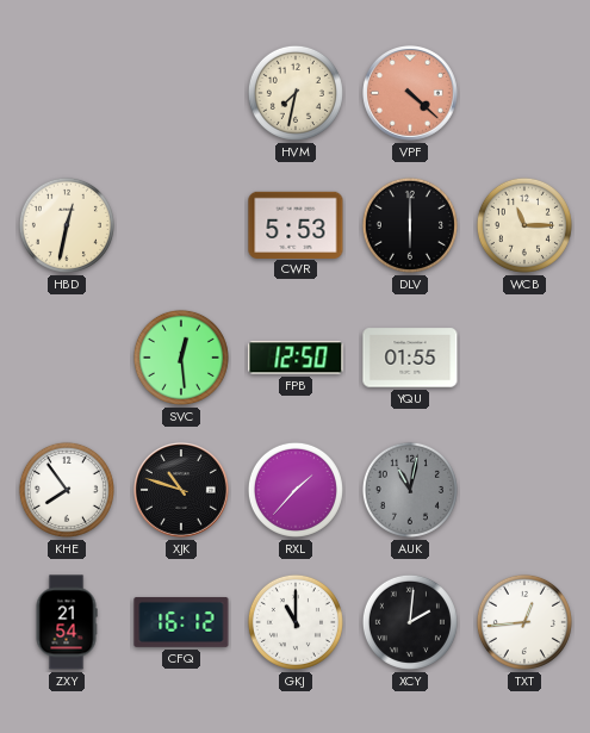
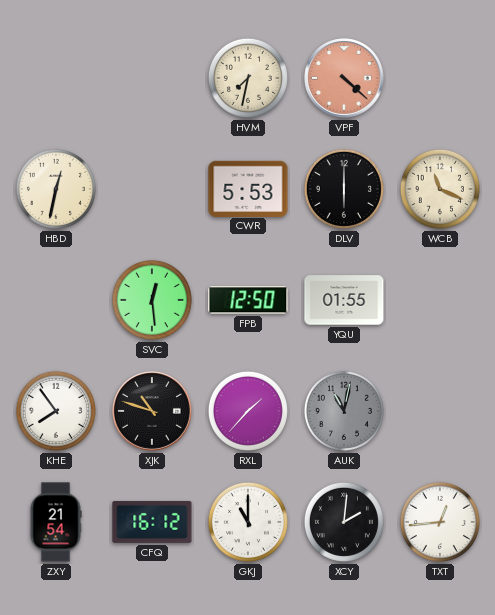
WCB: 11:15 -> 11:19
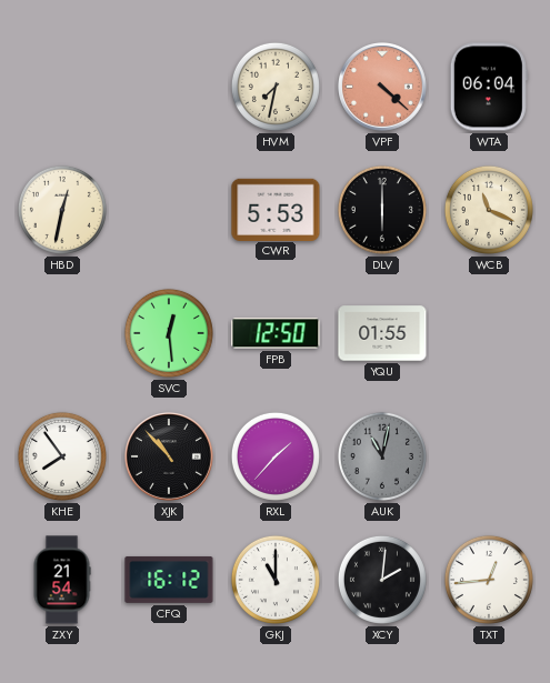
WTA: none -> 06:04
XJK: 10:48 -> 10:53
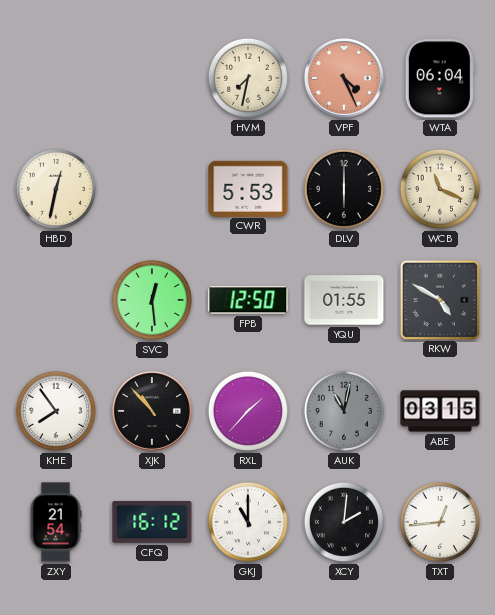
VPF: 4:22 -> 4:26
RKW: none -> 4:50
ABE: none -> 03:15
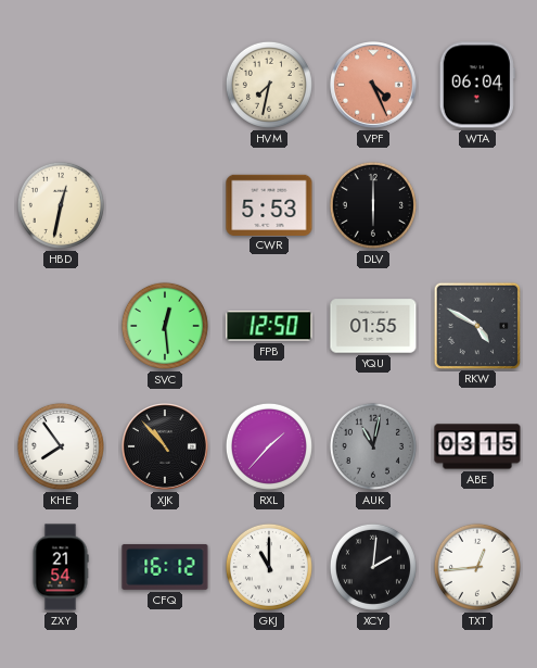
WCB: 11:19 -> none
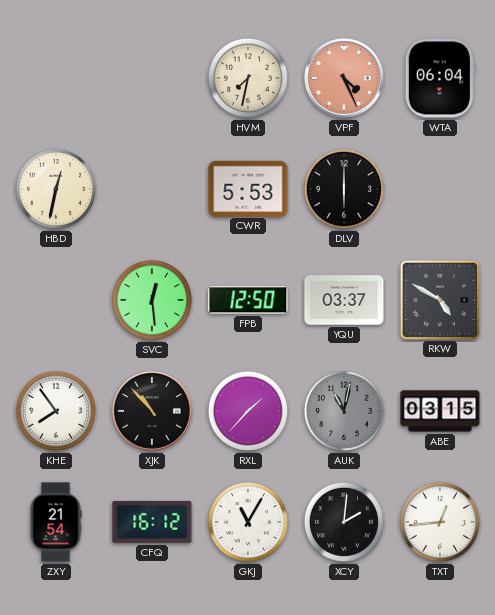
YQU: 01:55 -> 03:37
GKJ: 11:00 -> 11:05
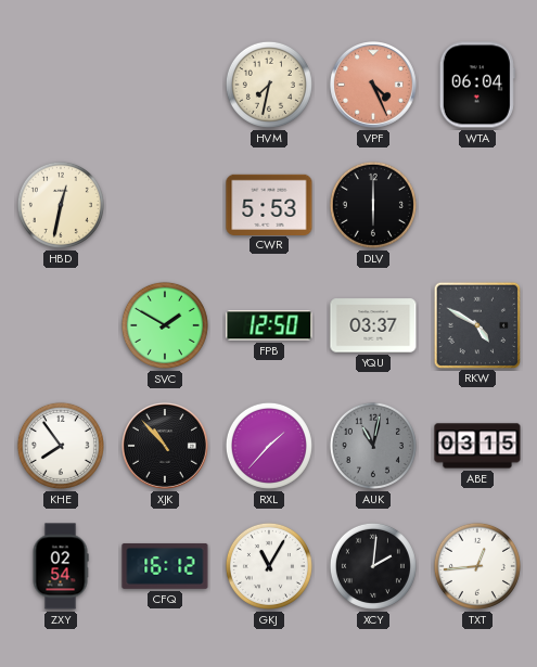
SVC: 12:29 -> 1:50
ZXY: 21:54 -> 02:54
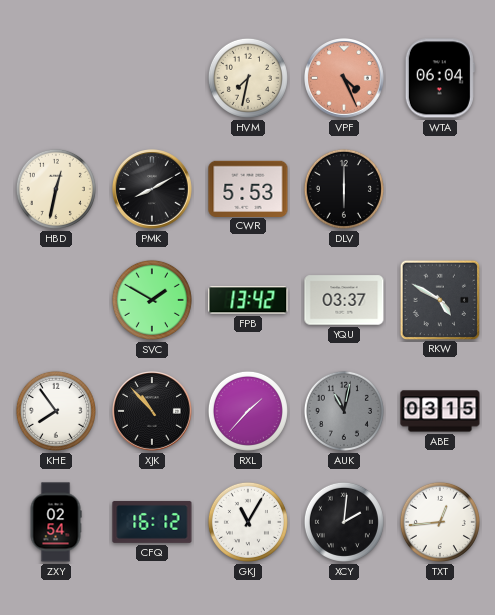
PMK: none -> 8:10
FPB: 12:50 -> 13:42
